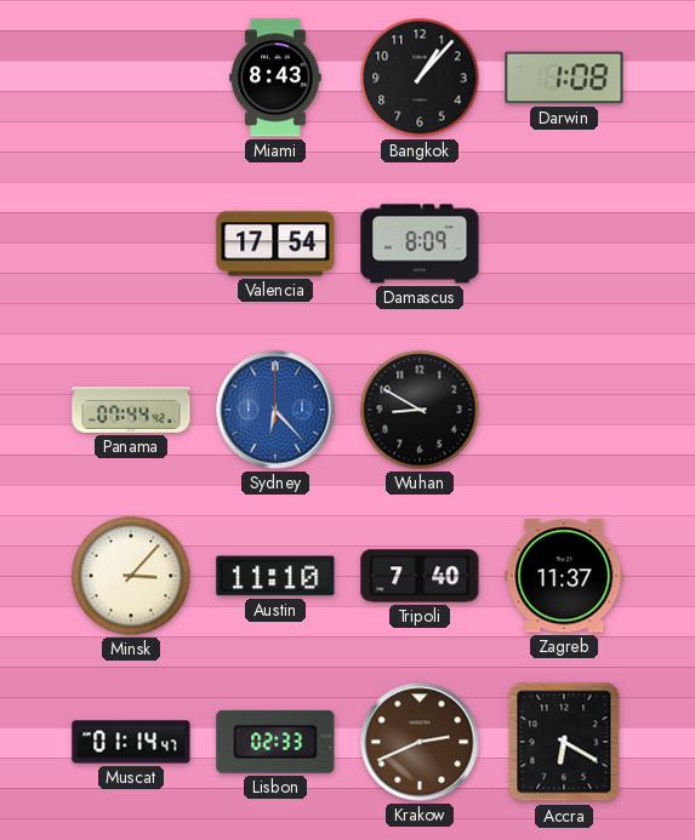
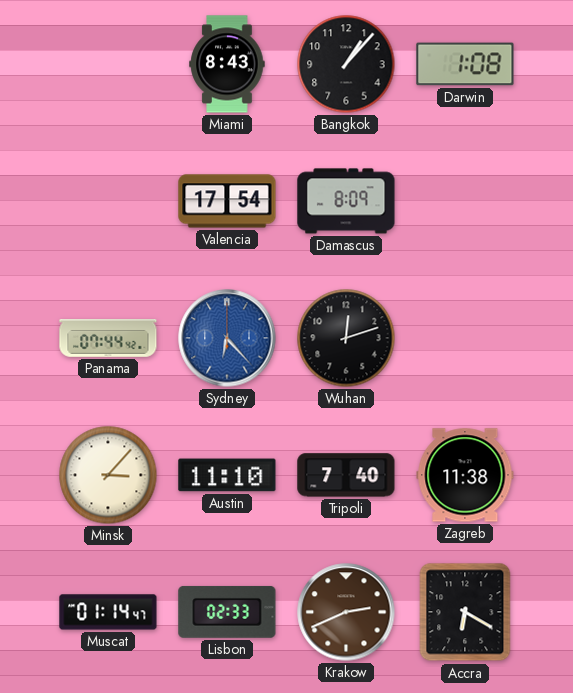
Wuhan: 8:50 -> 12:12
Zagreb: 11:37 -> 11:38
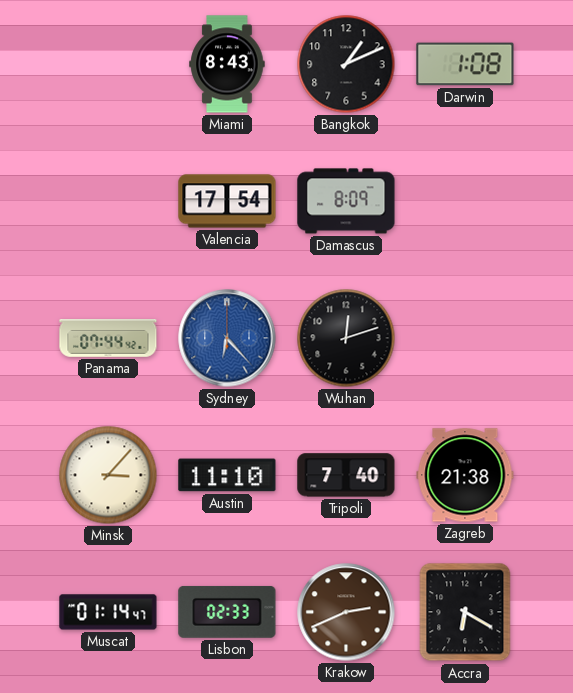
Bangkok: 1:07 -> 1:11
Zagreb: 11:38 -> 21:38
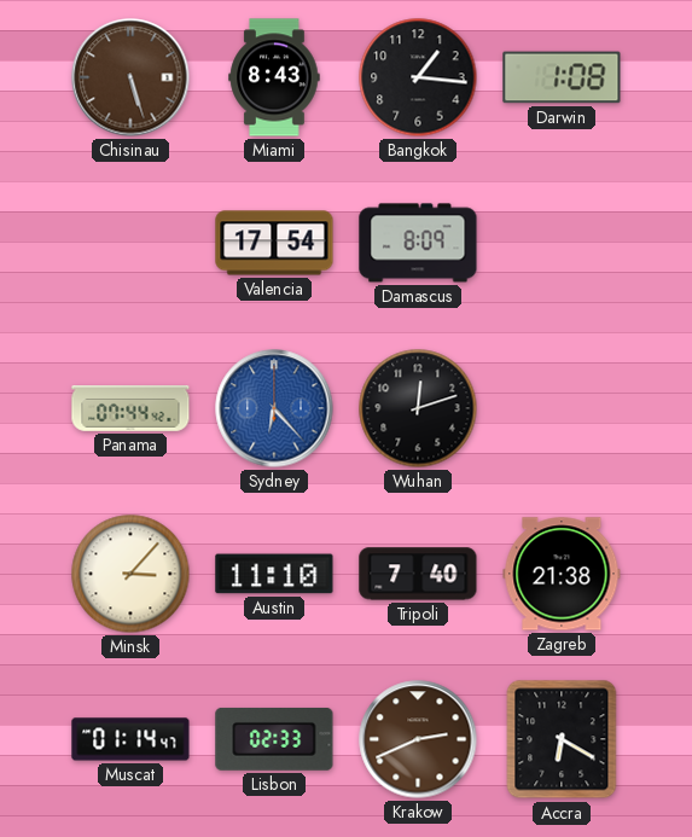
Chisinau: none -> 5:27
Bangkok: 1:11 -> 1:16
